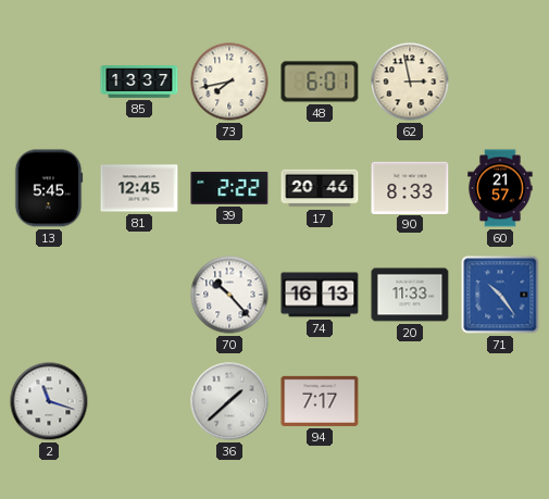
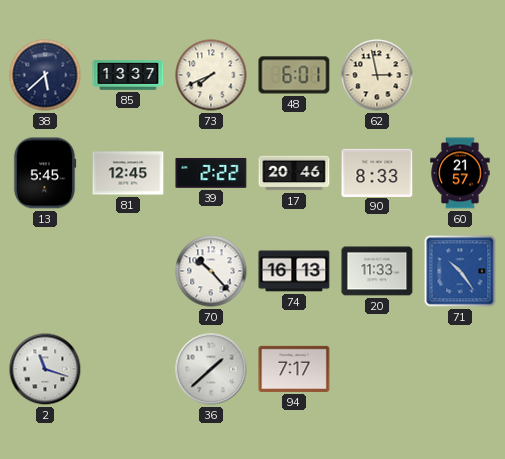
38: none -> 5:38
73: 7:43 -> 7:41
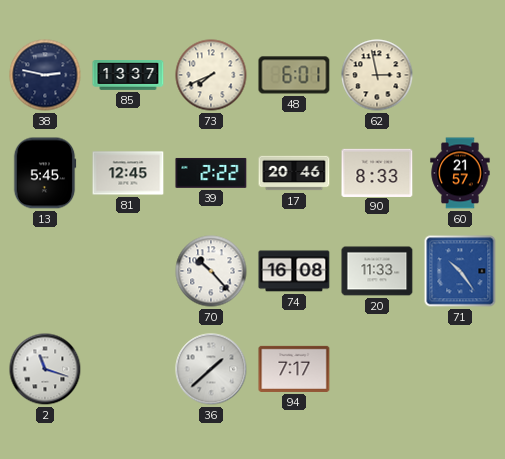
38: 5:38 -> 2:47
74: 16:13 -> 16:08
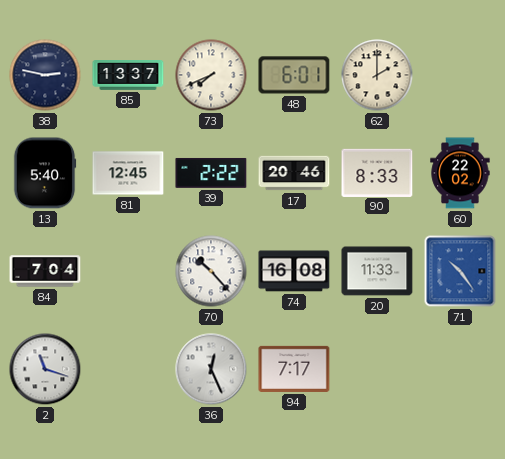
62: 2:58 -> 2:00
13: 5:45 -> 5:40
60: 21:57 -> 22:02
84: none -> 7:04
36: 1:38 -> 12:26
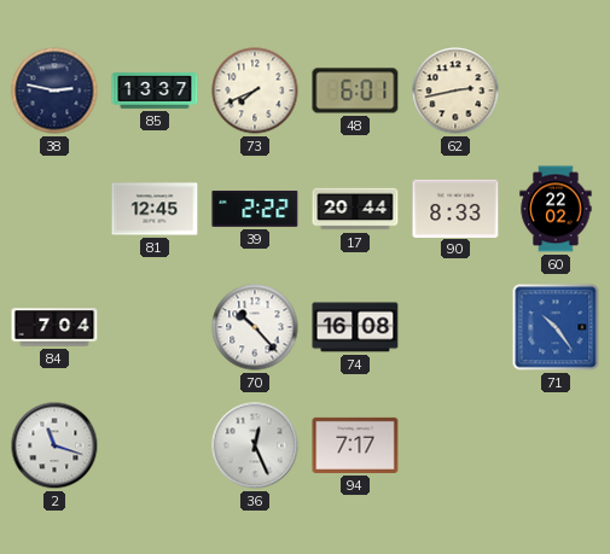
62: 2:00 -> 2:43
13: 5:40 -> none
17: 20:46 -> 20:44
20: 11:33 -> none
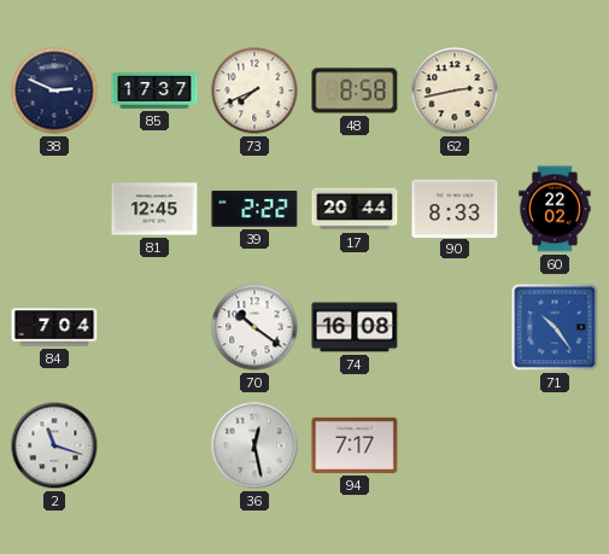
38: 2:47 -> 2:49
85: 13:37 -> 17:37
48: 6:01 -> 8:58
70: 10:23 -> 10:21
36: 12:26 -> 12:28
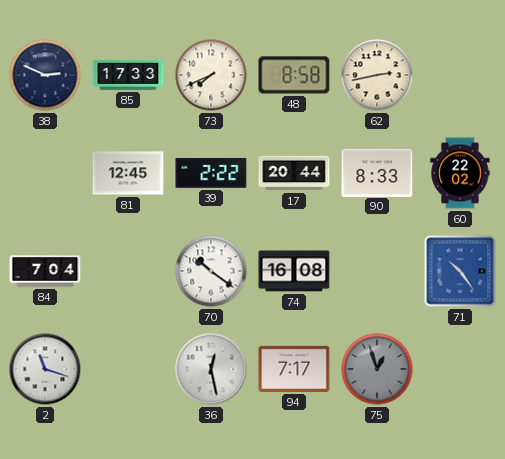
85: 17:37 -> 17:33
75: none -> 12:57
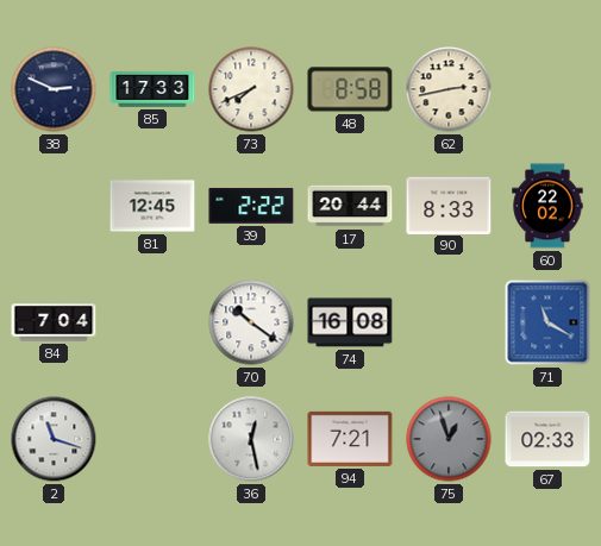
71: 10:24 -> 11:20
94: 7:17 -> 7:21
67: none -> 02:33
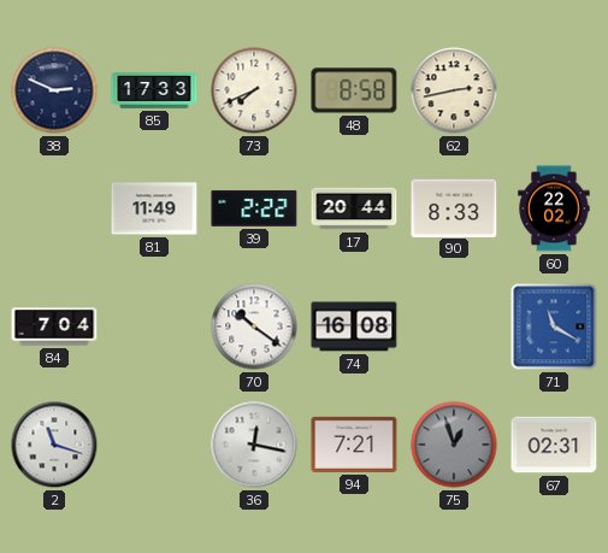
81: 12:45 -> 11:49
36: 12:28 -> 12:17
67: 02:33 -> 02:31
